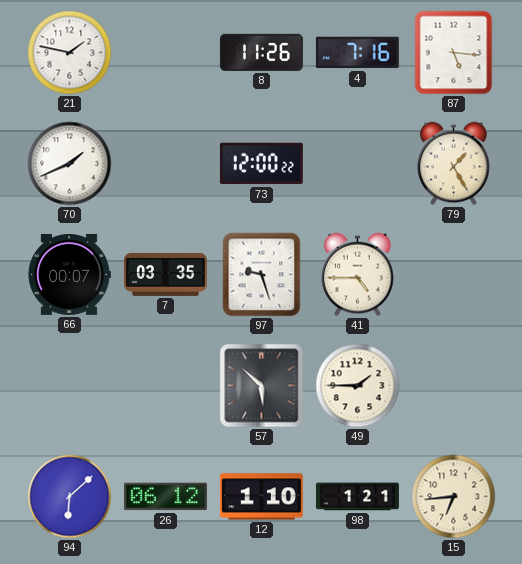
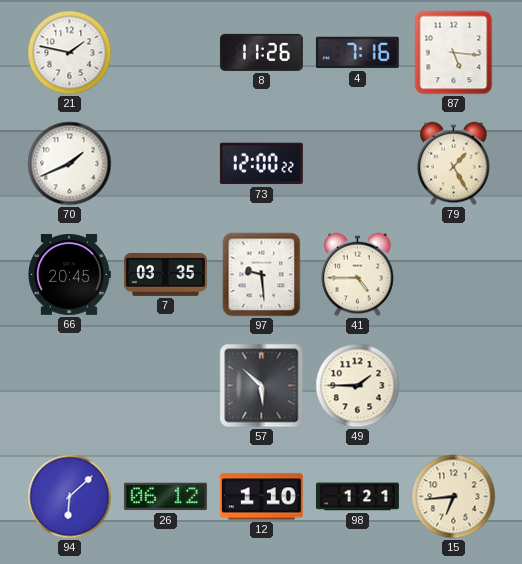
66: 00:07 -> 20:45
97: 9:27 -> 9:29
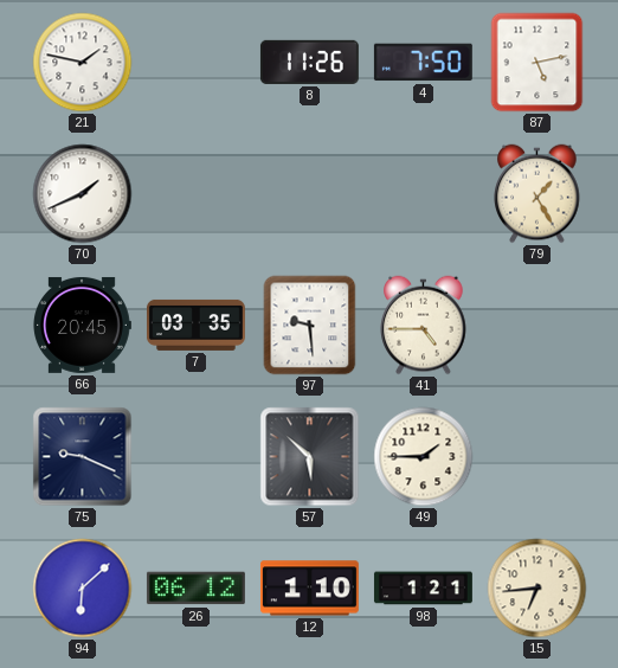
4: 7:16 -> 7:50
87: 5:16 -> 5:13
73: 12:00 -> none
75: none -> 9:19
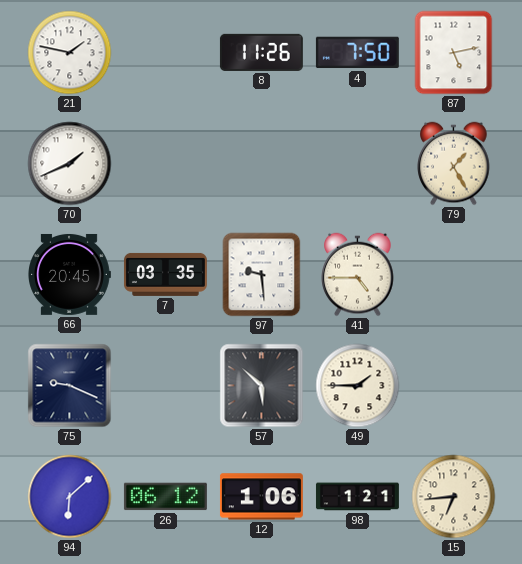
12: 1:10 -> 1:06
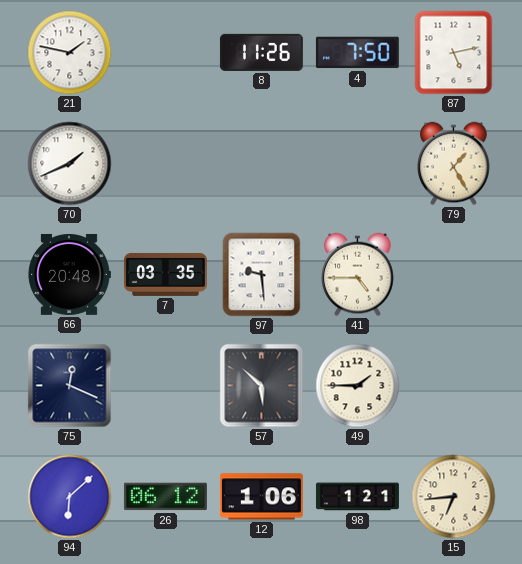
66: 20:45 -> 20:48
75: 9:19 -> 12:19
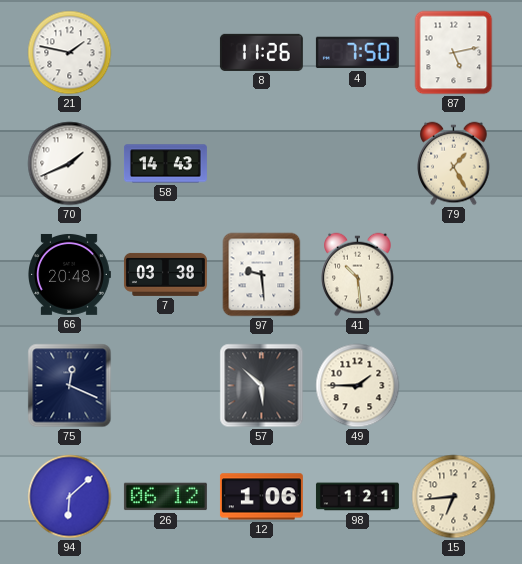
58: none -> 14:43
7: 03:35 -> 03:38
41: 4:45 -> 10:29
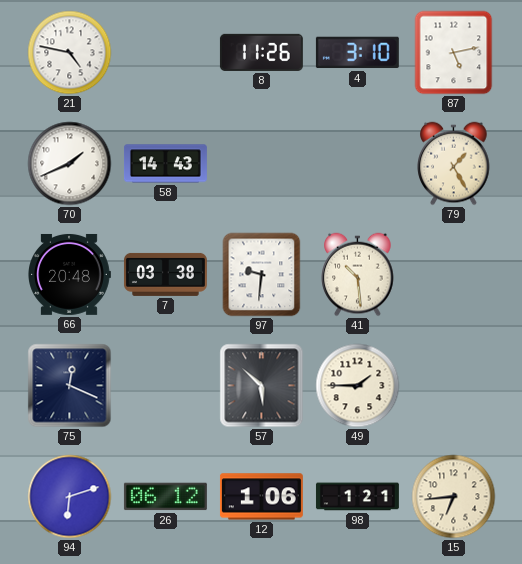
21: 1:47 -> 4:47
4: 7:50 -> 3:10
97: 9:29 -> 9:31
94: 6:08 -> 6:12
